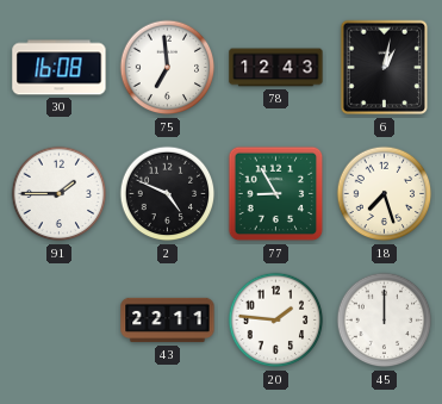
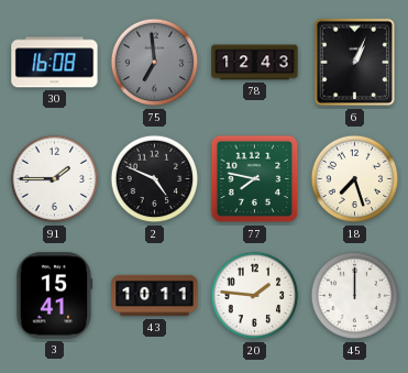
75 dial: white -> grey
6: 1:02 -> 1:04
77: 8:55 -> 7:47
3: none -> 15:41
43: 22:11 -> 10:11
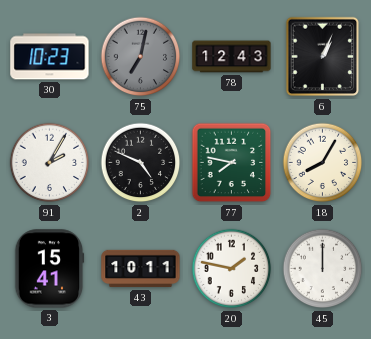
30: 16:08 -> 10:23
75: 6:59 -> 7:02
91: 1:45 -> 2:05
18: 7:27 -> 8:05
20: 1:46 -> 1:47
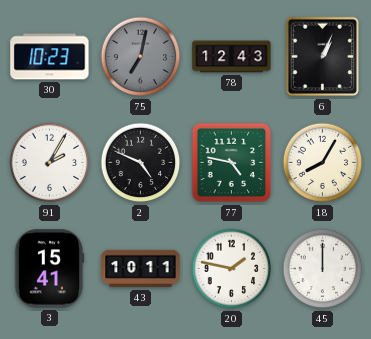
77: 7:47 -> 4:47
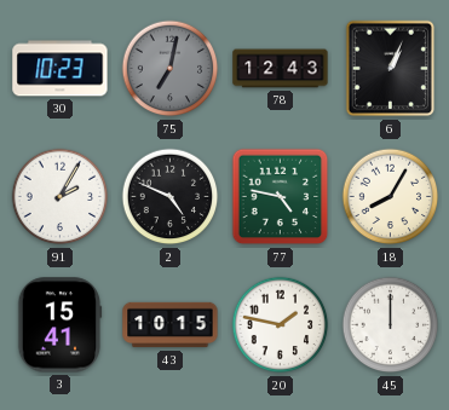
43: 10:11 -> 10:15
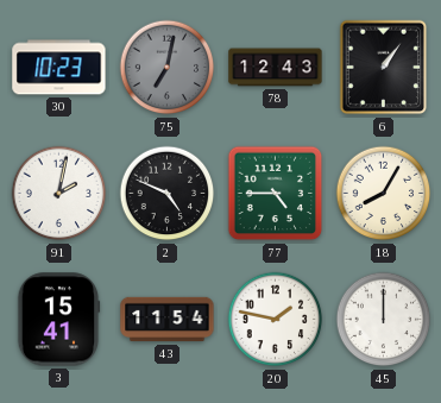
6: 1:04 -> 1:06
91: 2:05 -> 2:02
77: 4:47 -> 4:45
43: 10:15 -> 11:54
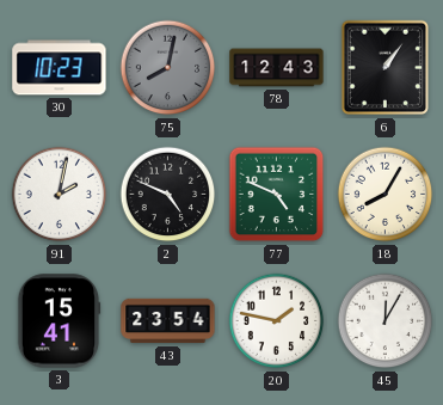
75: 7:02 -> 8:02
77: 4:45 -> 4:49
43: 11:54 -> 23:54
45: 12:00 -> 12:05
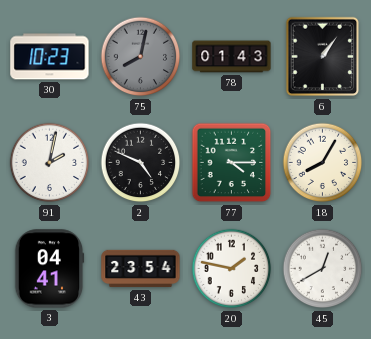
78: 12:43 -> 01:43
77: 4:49 -> 4:15
3: 15:41 -> 04:41
45: 12:05 -> 12:40
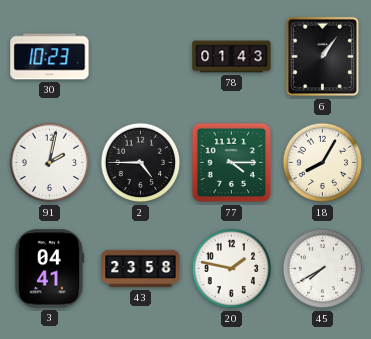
75: 8:02 -> none
2: 4:49 -> 4:45
43: 23:54 -> 23:58
45: 12:40 -> 7:40
